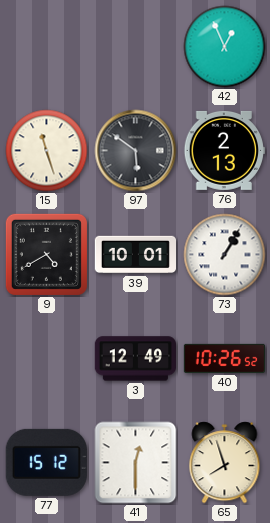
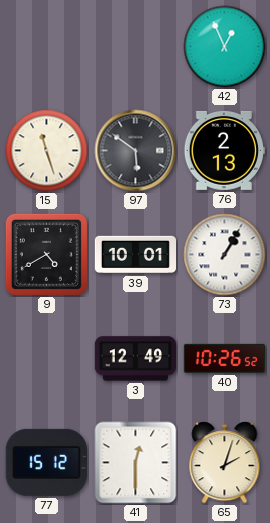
65: 7:57 -> 2:03
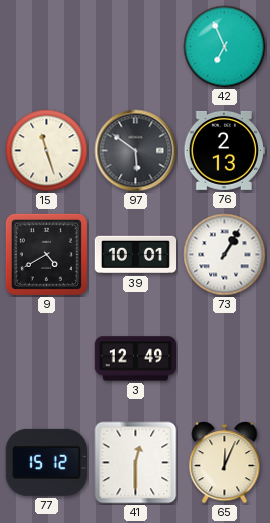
42: 12:56 -> 6:56
40: 10:26 -> none
65: 2:03 -> 12:04
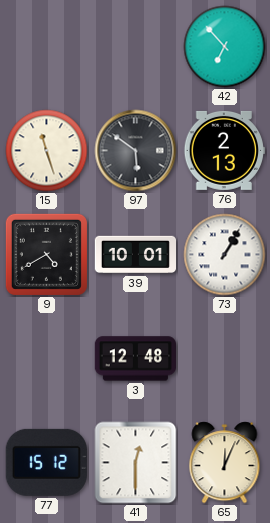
42: 6:56 -> 6:53
3: 12:49 -> 12:48
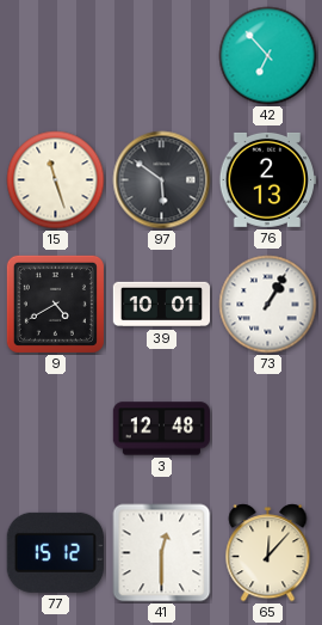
65: 12:04 -> 12:07
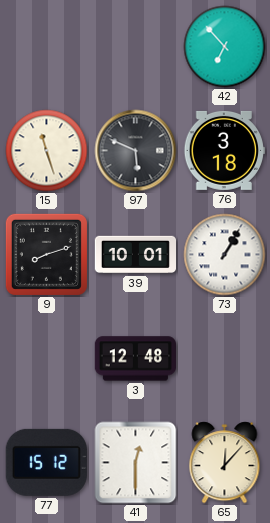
97: 5:51 -> 5:49
76: 2:13 -> 3:18
9: 4:40 -> 8:12
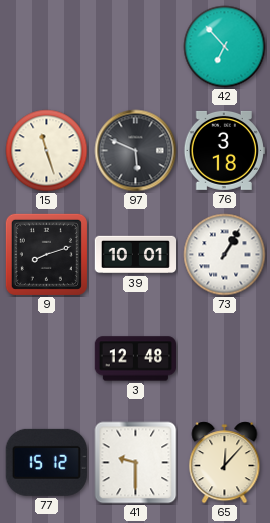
41: 12:30 -> 9:30
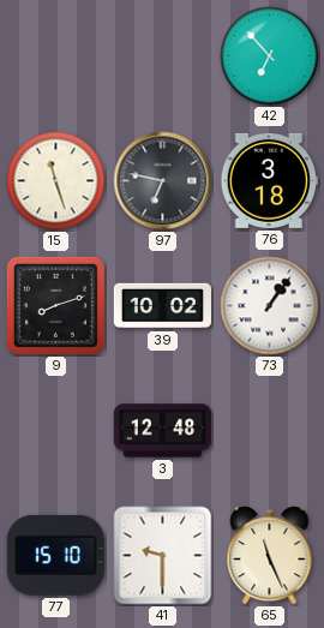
97: 5:49 -> 6:47
39: 10:01 -> 10:02
73: 1:05 -> 1:06
77: 15:12 -> 15:10
65: 12:07 -> 11:26
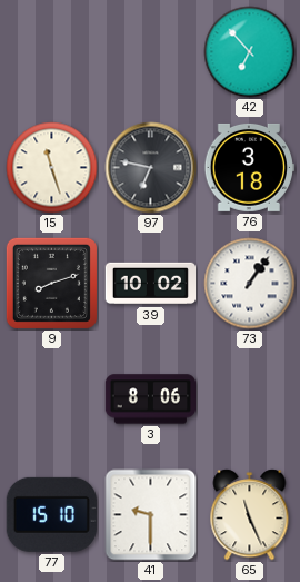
3: 12:48 -> 8:06
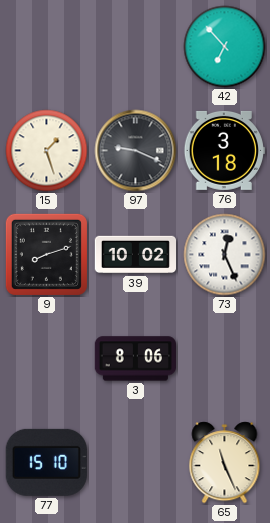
15: 11:27 -> 1:27
97: 6:47 -> 9:19
73: 1:06 -> 12:26
41: 9:30 -> none
